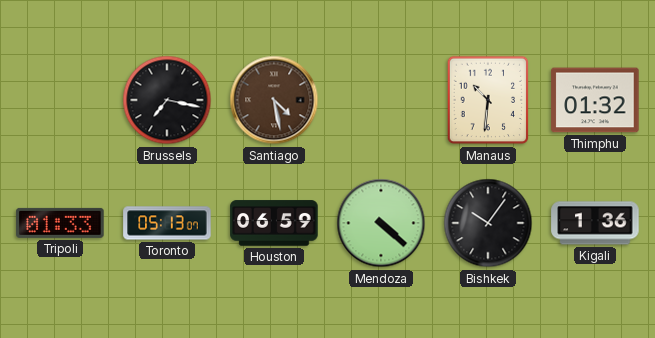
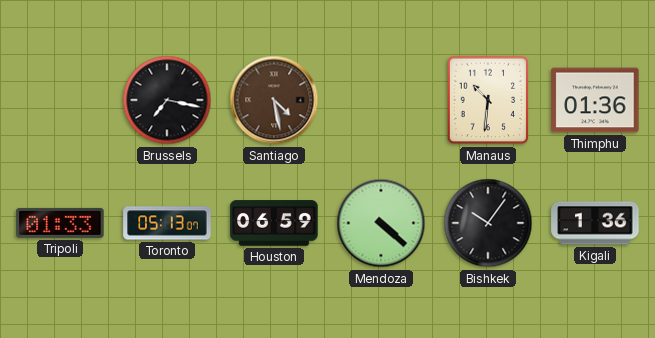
Thimphu: 01:32 -> 01:36
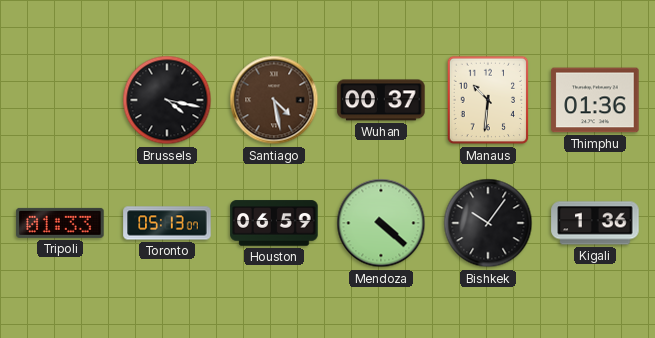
Brussels: 7:17 -> 4:17
Wuhan: none -> 00:37
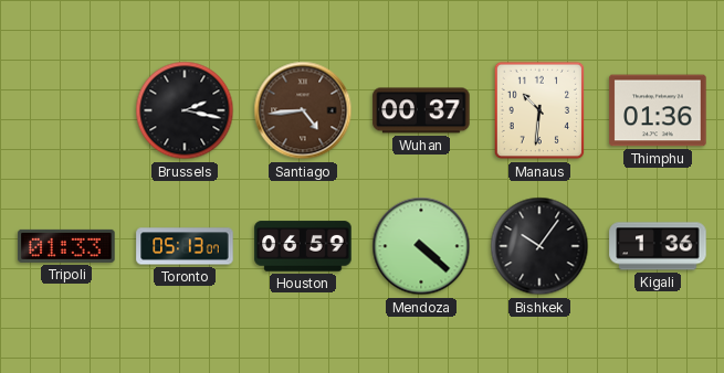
Brussels: 4:17 -> 2:17
Santiago: 4:28 -> 4:44
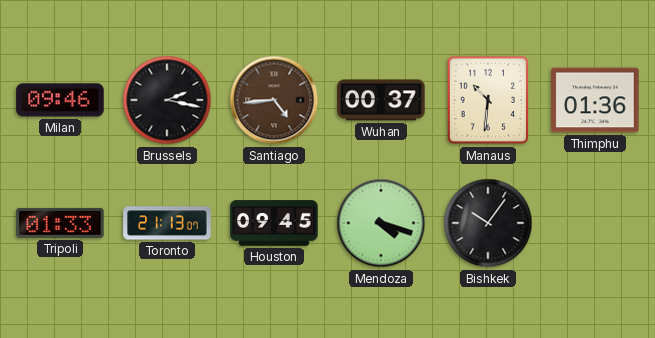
Milan: none -> 09:46
Toronto: 05:13 -> 21:13
Houston: 06:59 -> 09:45
Mendoza: 4:22 -> 4:18
Kigali: 1:36 -> none
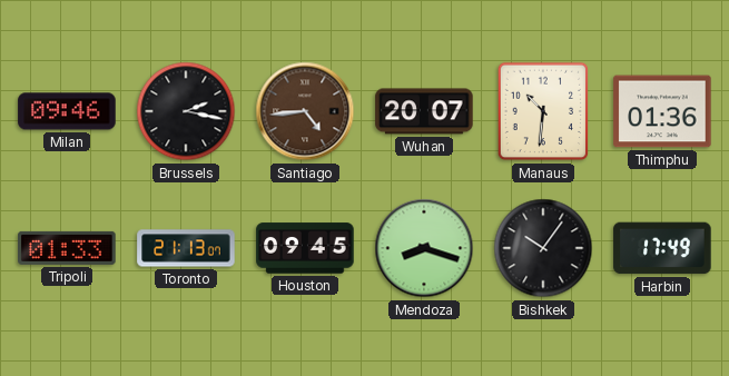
Wuhan: 00:37 -> 20:07
Mendoza: 4:18 -> 8:18
Harbin: none -> 17:49
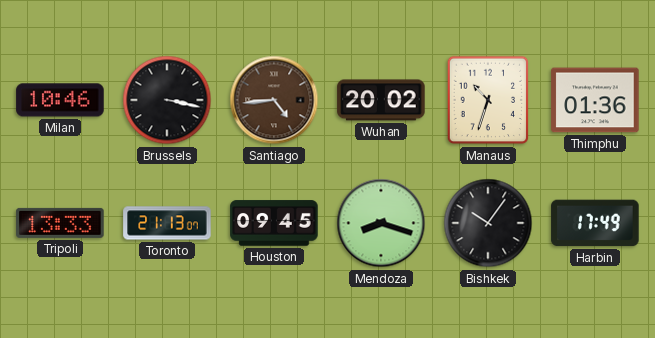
Milan: 09:46 -> 10:46
Brussels: 2:17 -> 3:17
Wuhan: 20:07 -> 20:02
Manaus: 10:31 -> 10:33
Tripoli: 01:33 -> 13:33
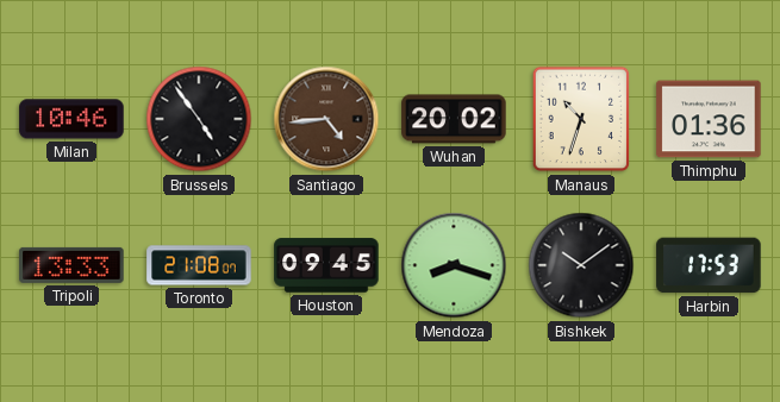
Brussels: 3:17 -> 4:54
Toronto: 21:13 -> 21:08
Bishkek: 10:06 -> 10:09
Harbin: 17:49 -> 17:53
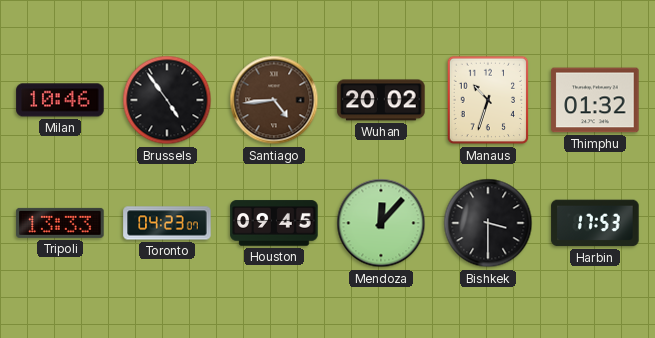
Thimphu: 01:36 -> 01:32
Toronto: 21:08 -> 04:23
Mendoza: 8:18 -> 12:07
Bishkek: 10:09 -> 3:30
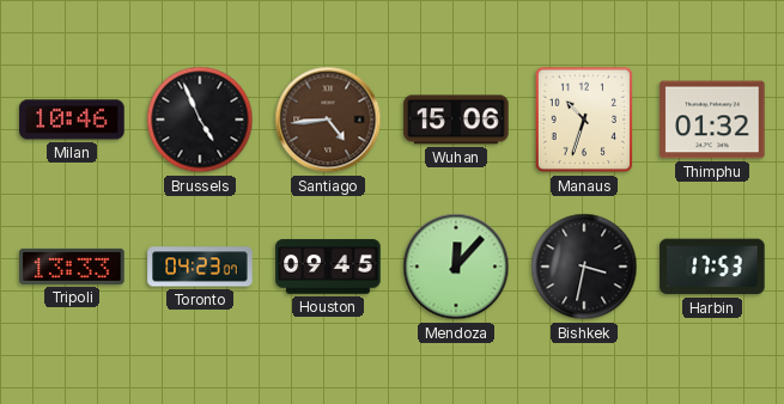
Brussels: 4:54 -> 4:56
Wuhan: 20:02 -> 15:06
Bishkek: 3:30 -> 3:32
